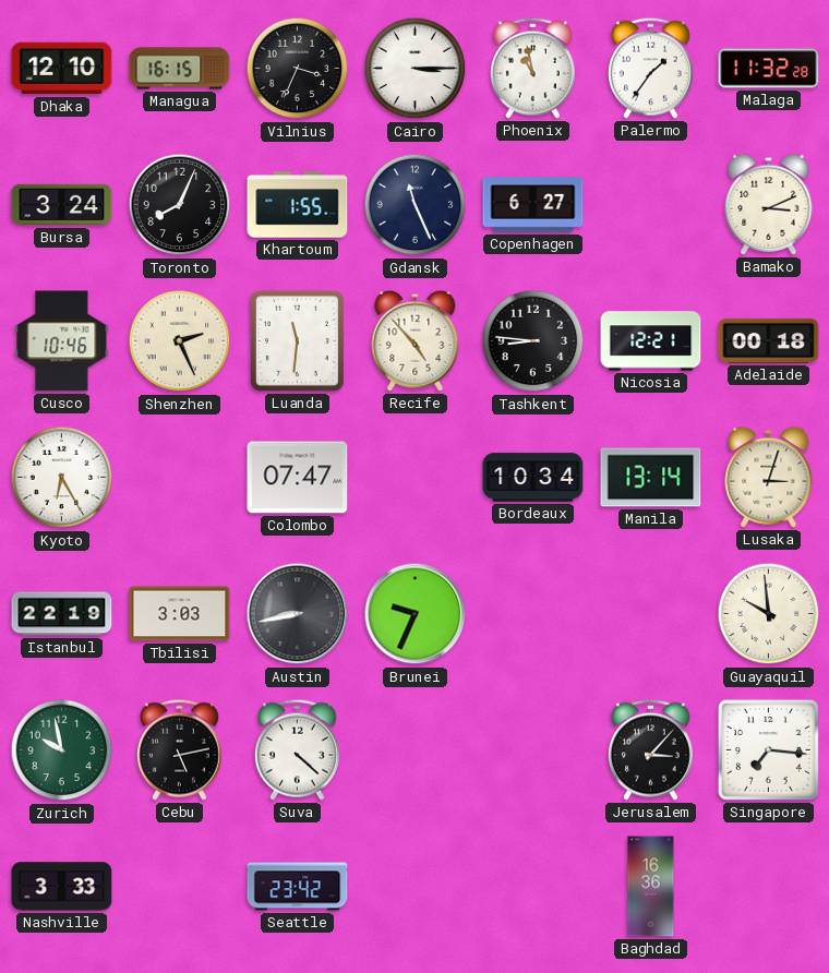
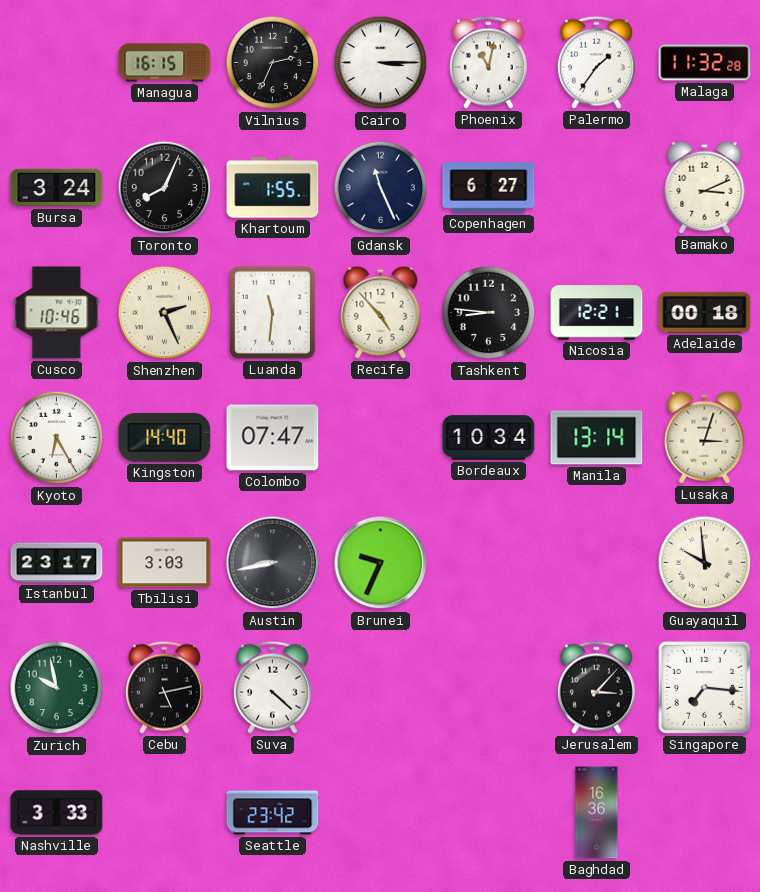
Dhaka: 12:10 -> none
Vilnius: 3:34 -> 2:34
Phoenix: 10:58 -> 11:02
Kingston: none -> 14:40
Istanbul: 22:19 -> 23:17
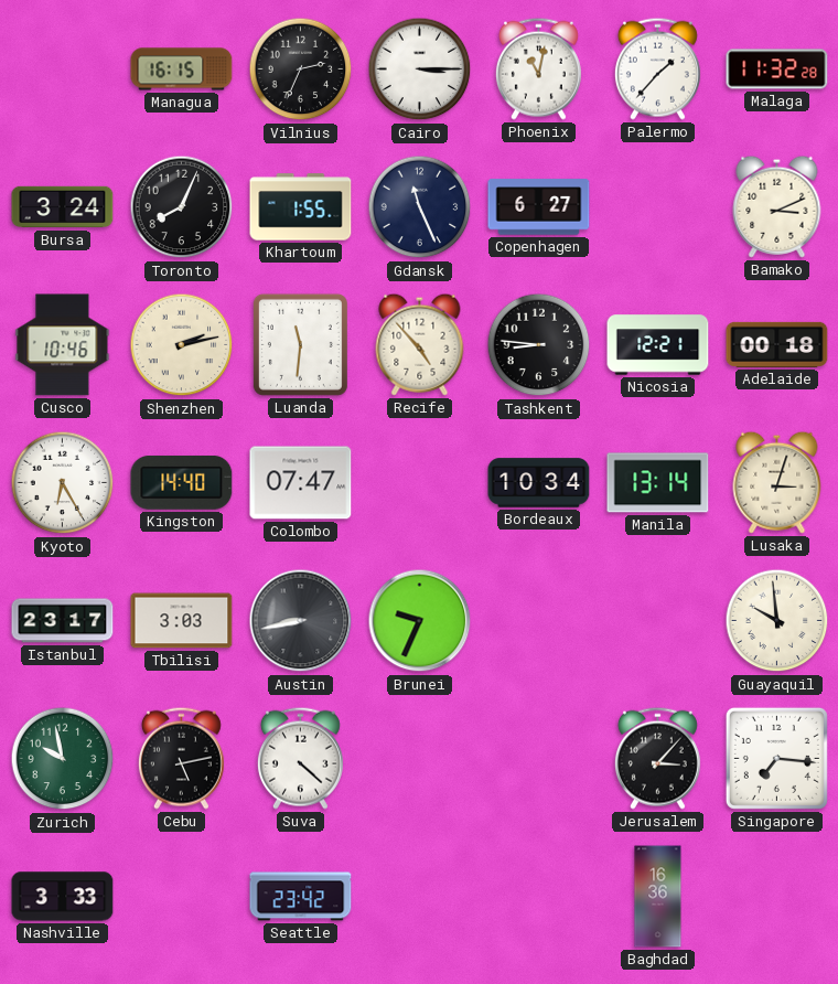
Palermo: 1:36 -> 1:37
Shenzhen: 2:26 -> 2:13
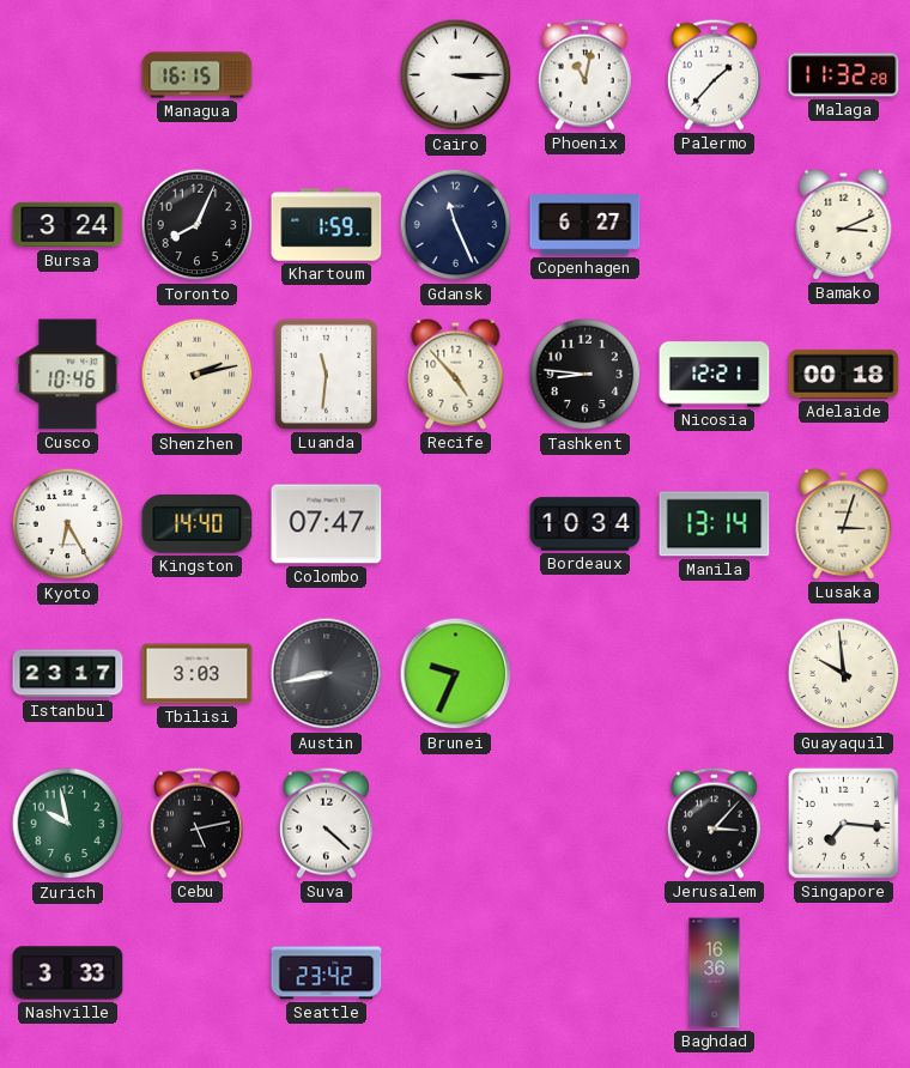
Vilnius: 2:34 -> none
Khartoum: 1:55 -> 1:59
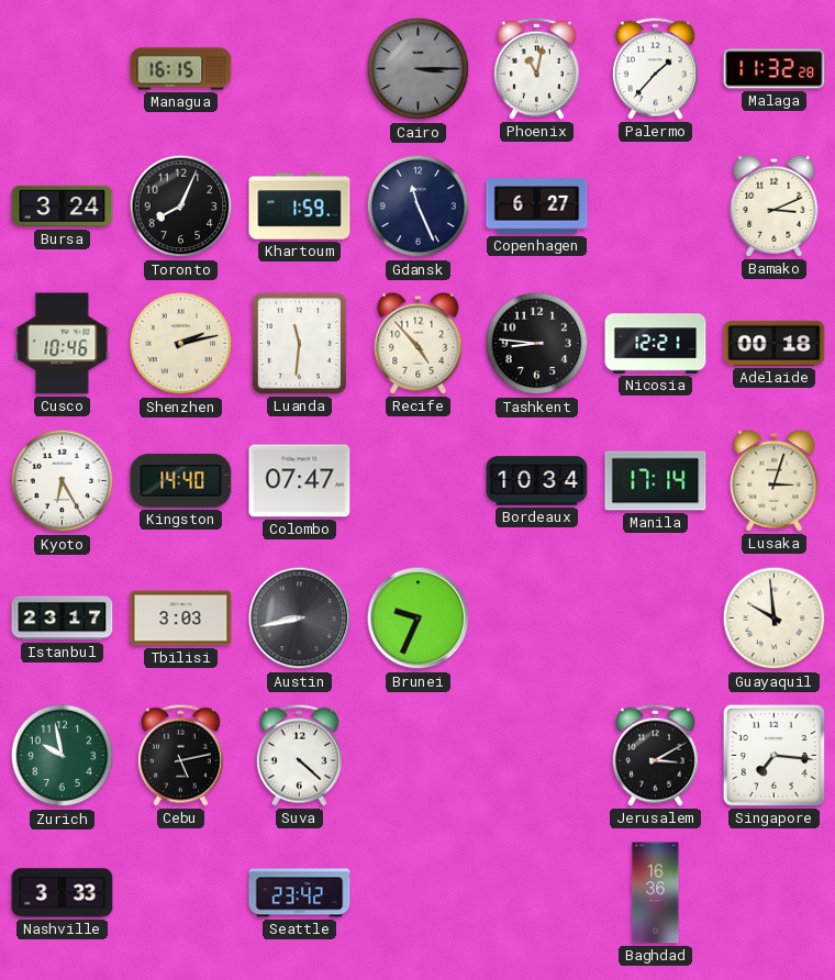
Cairo dial: white -> grey
Manila: 13:14 -> 17:14
Jerusalem: 3:07 -> 3:10
